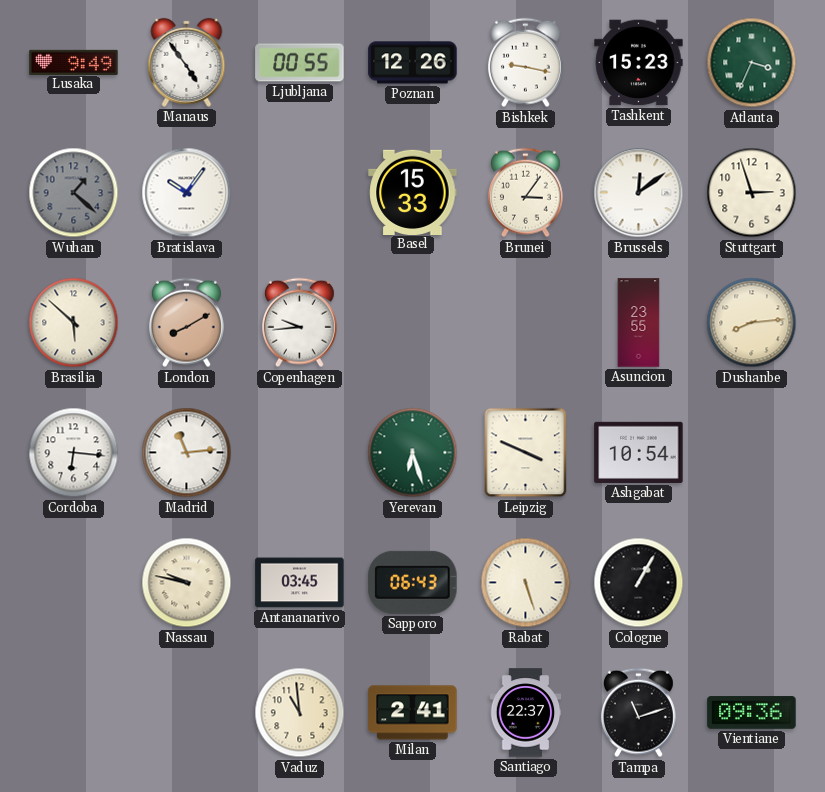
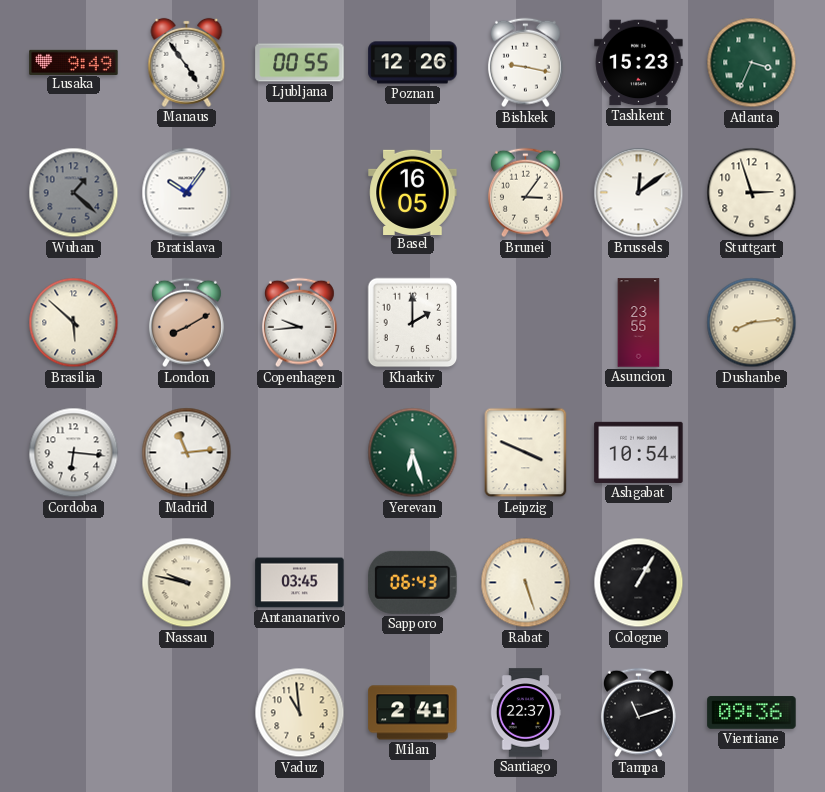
Basel: 15:33 -> 16:05
Kharkiv: none -> 2:00
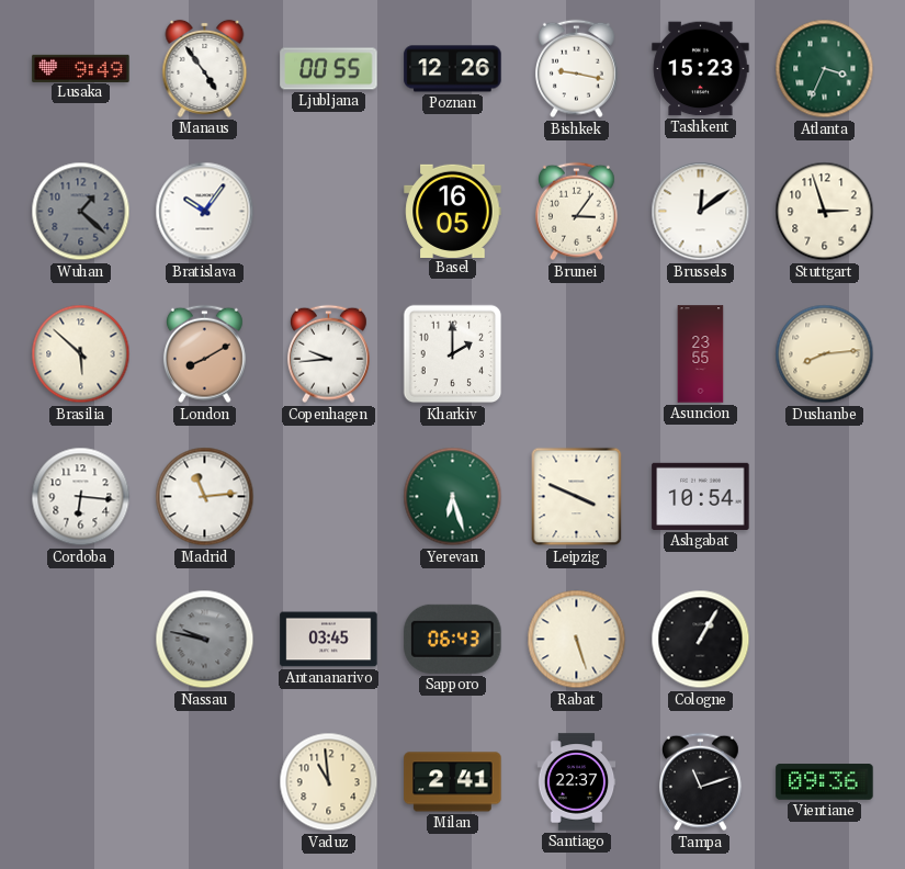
Nassau dial: cream -> grey
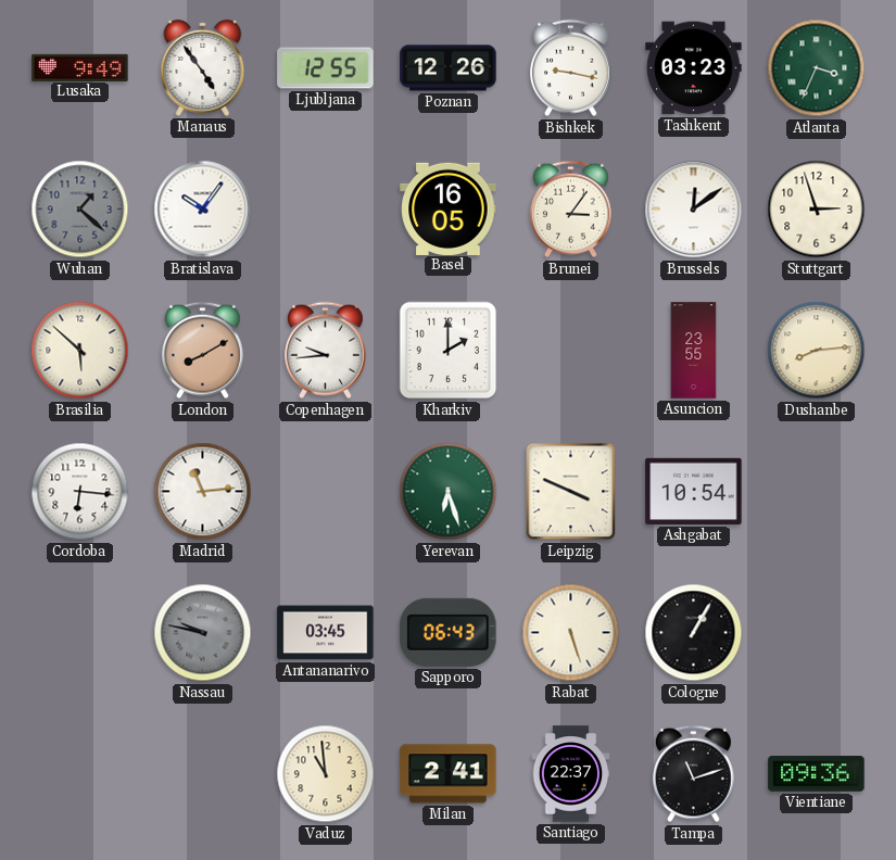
Ljubljana: 00:55 -> 12:55
Tashkent: 15:23 -> 03:23
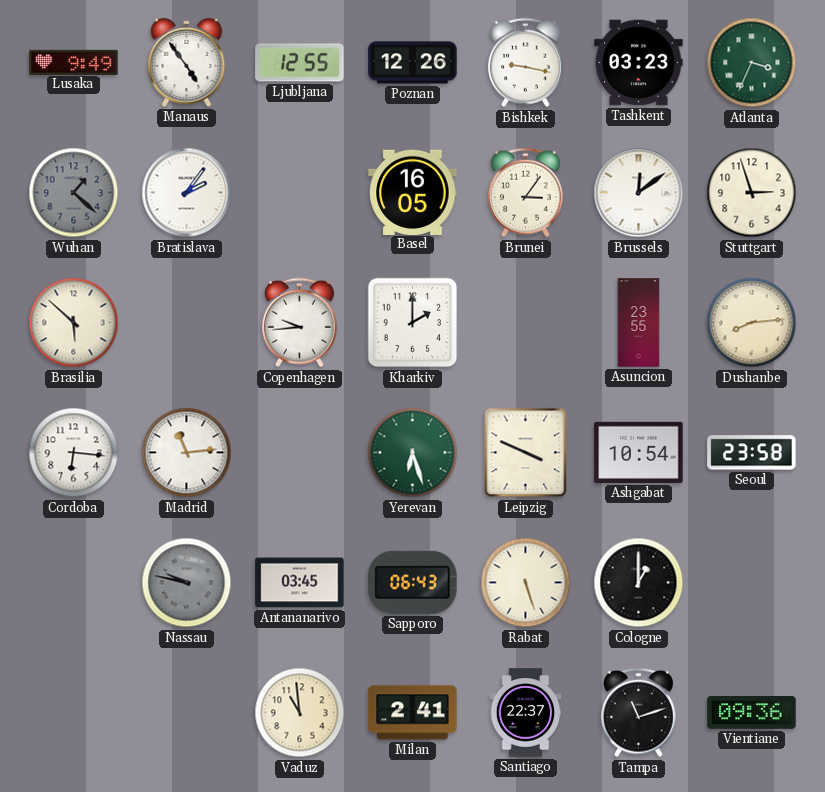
Bratislava: 10:06 -> 2:06
London: 8:10 -> none
Seoul: none -> 23:58
Cologne: 1:05 -> 1:00
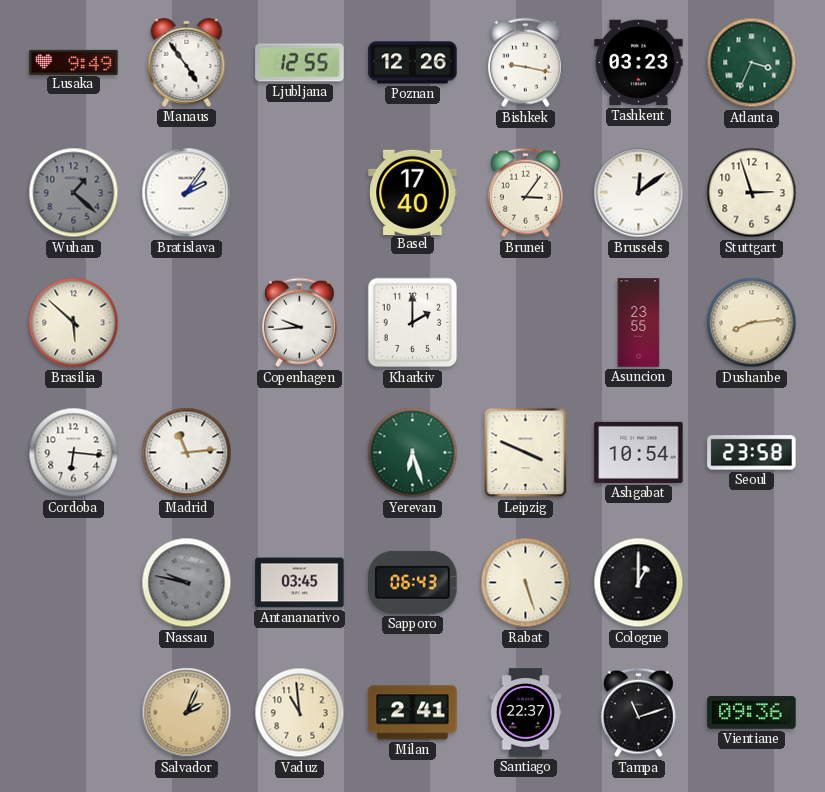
Basel: 16:05 -> 17:40
Salvador: none -> 2:04
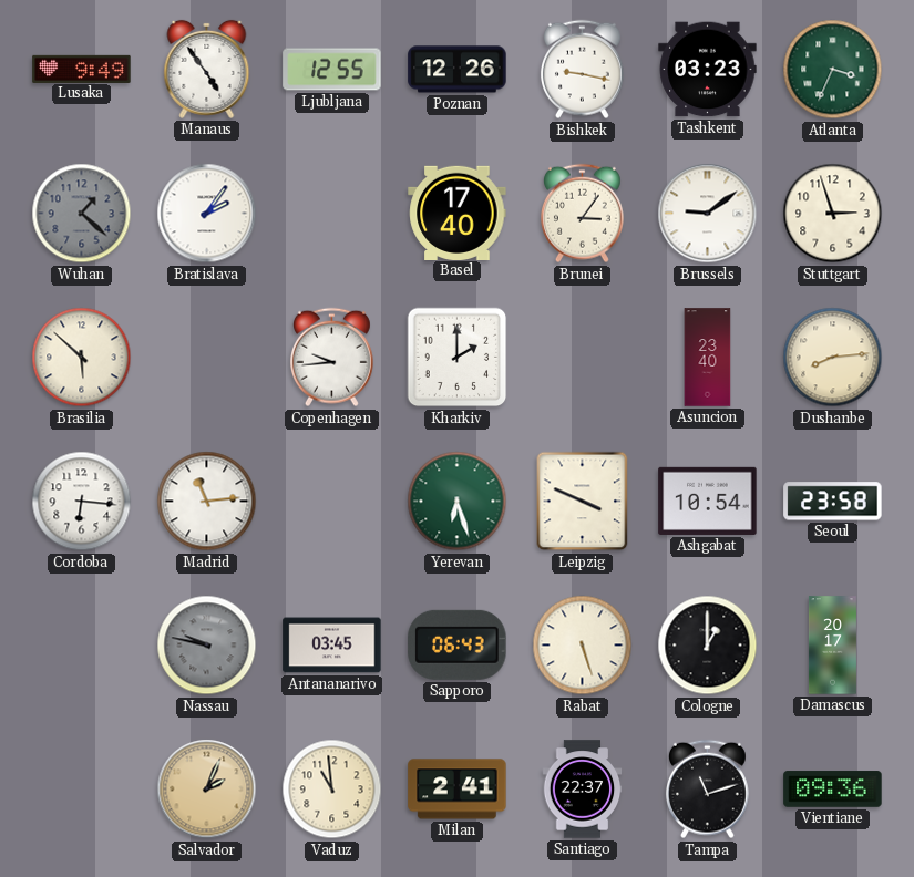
Brussels: 12:09 -> 9:09
Asuncion: 23:55 -> 23:40
Damascus: none -> 20:17
